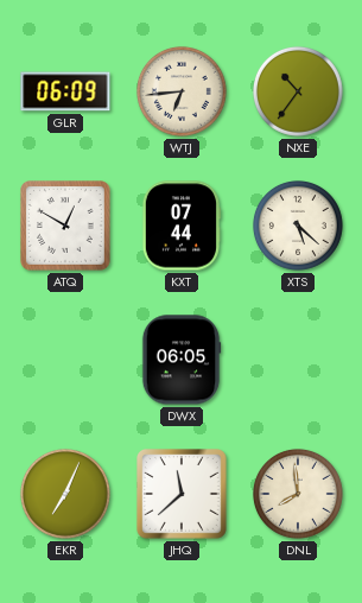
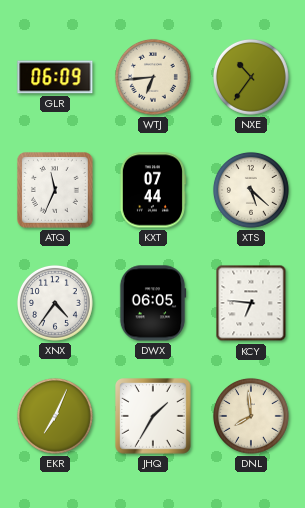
ATQ: 12:50 -> 11:34
XNX: none -> 4:36
KCY: none -> 6:46
JHQ: 11:38 -> 1:35
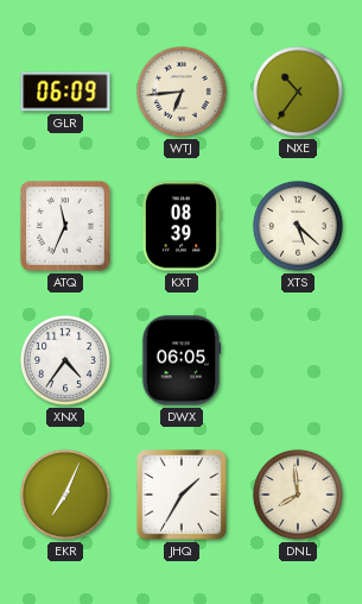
KXT: 07:44 -> 08:39
KCY: 6:46 -> none
